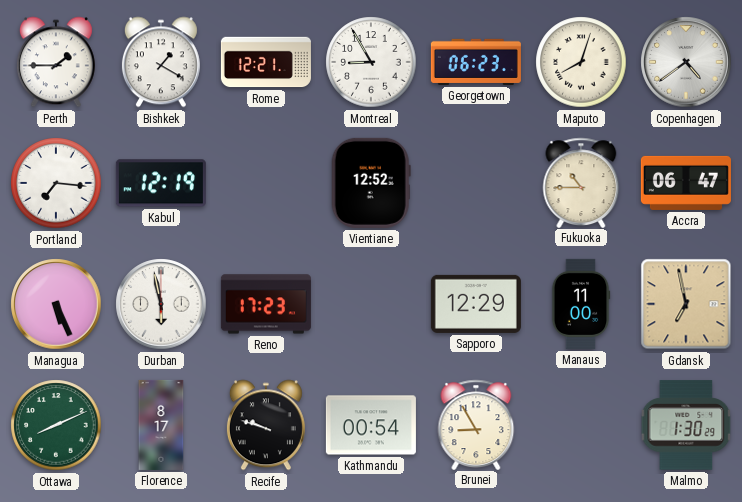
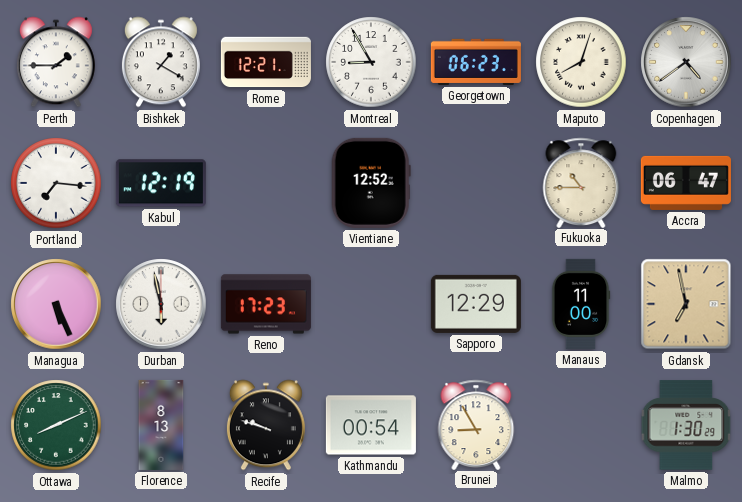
Florence: 8:17 -> 8:13
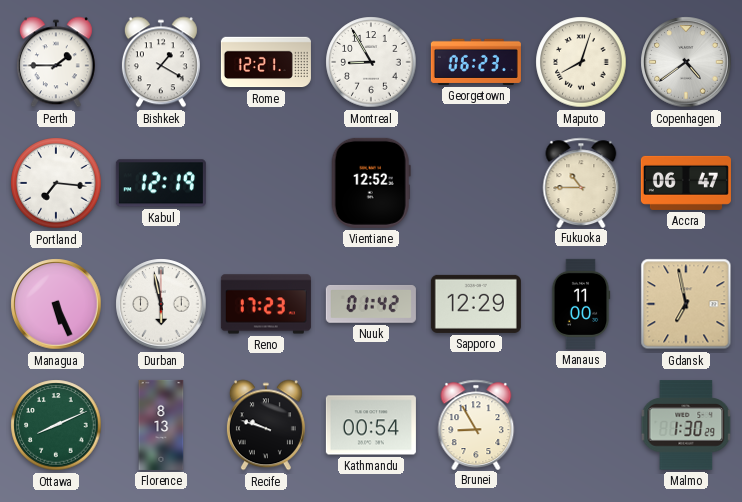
Nuuk: none -> 01:42
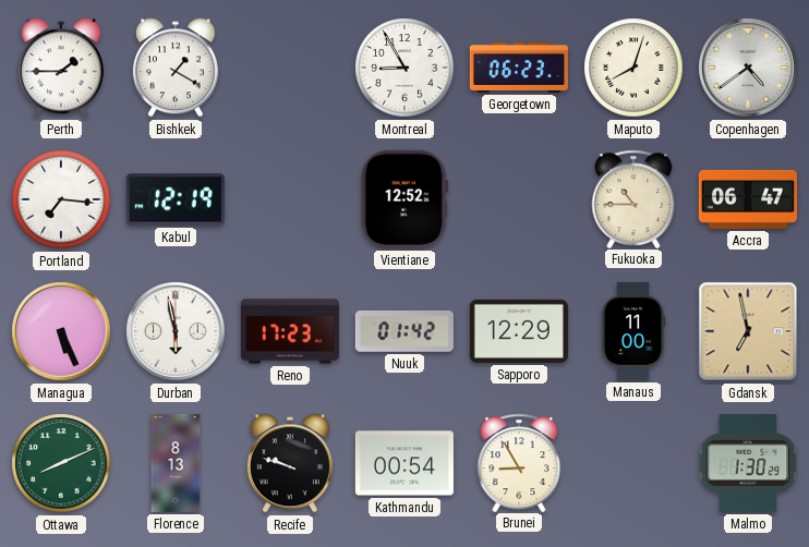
Rome: 12:21 -> none
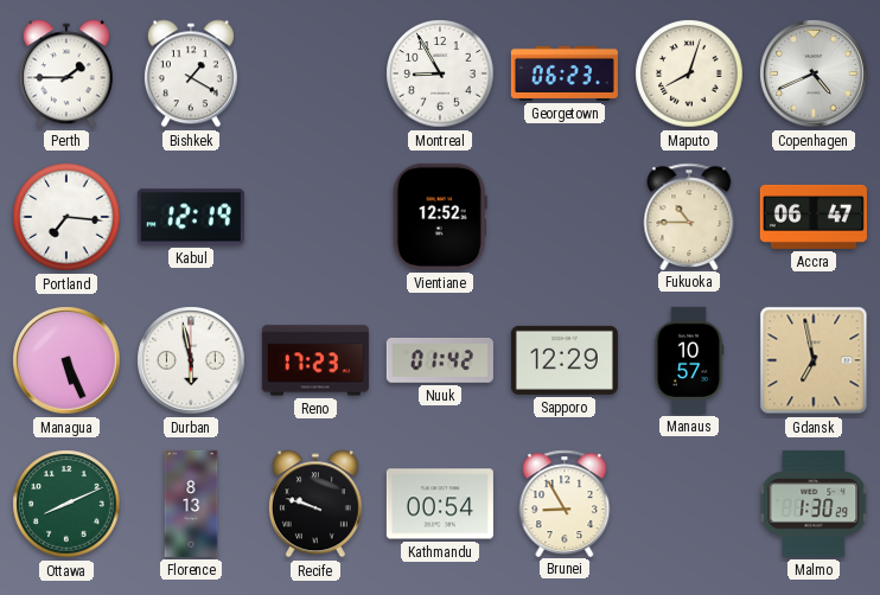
Copenhagen: 4:39 -> 4:41
Manaus: 11:00 -> 10:57
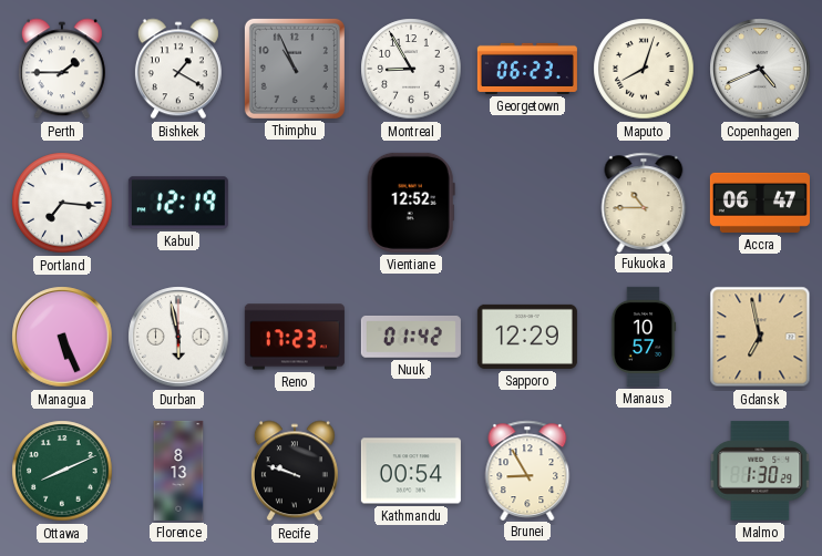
Thimphu: none -> 10:56
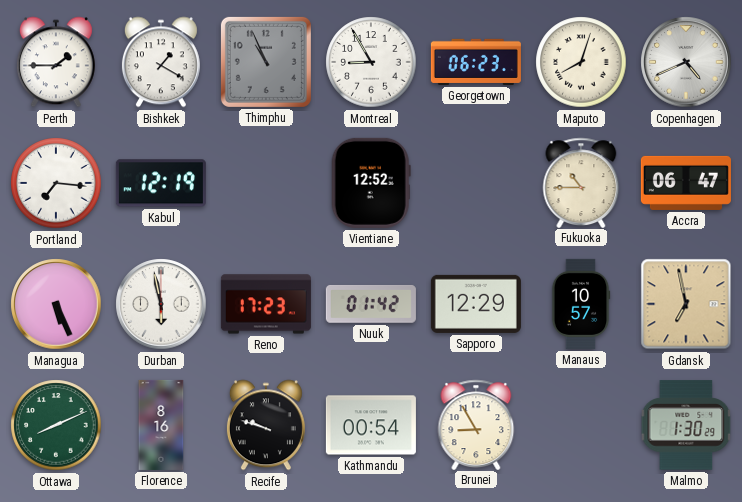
Florence: 8:13 -> 8:16
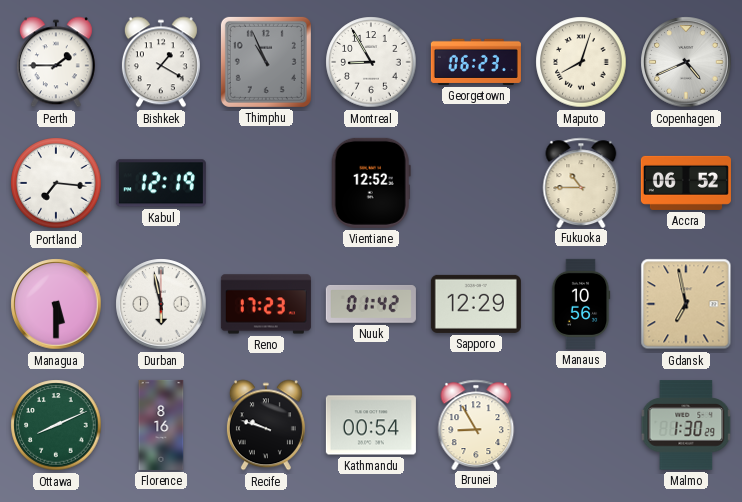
Accra: 06:47 -> 06:52
Managua: 5:26 -> 5:30
Manaus: 10:57 -> 10:56
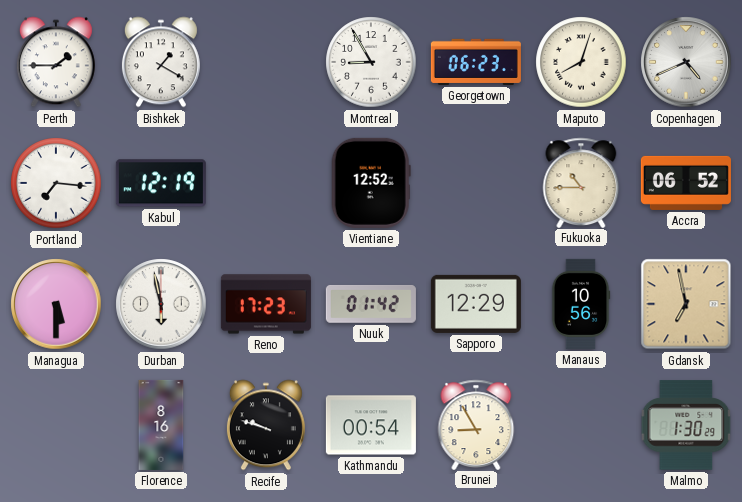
Thimphu: 10:56 -> none
Ottawa: 8:11 -> none
